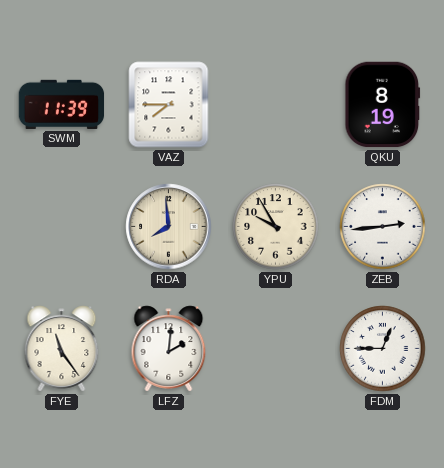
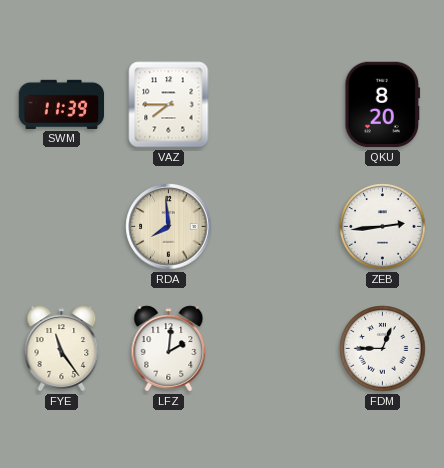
QKU: 8:19 -> 8:20
YPU: 9:55 -> none
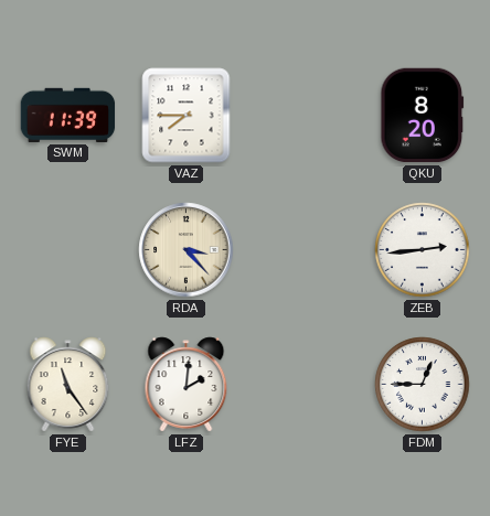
RDA: 7:59 -> 3:23
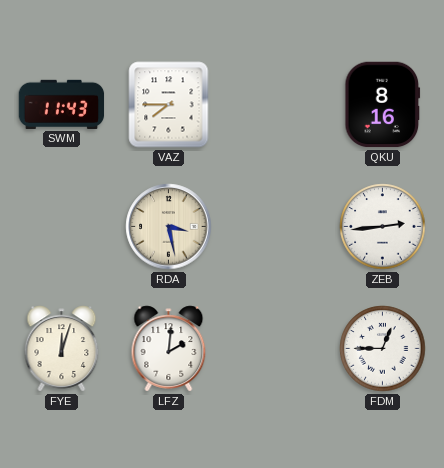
SWM: 11:39 -> 11:43
QKU: 8:20 -> 8:16
RDA: 3:23 -> 3:28
FYE: 11:24 -> 12:03
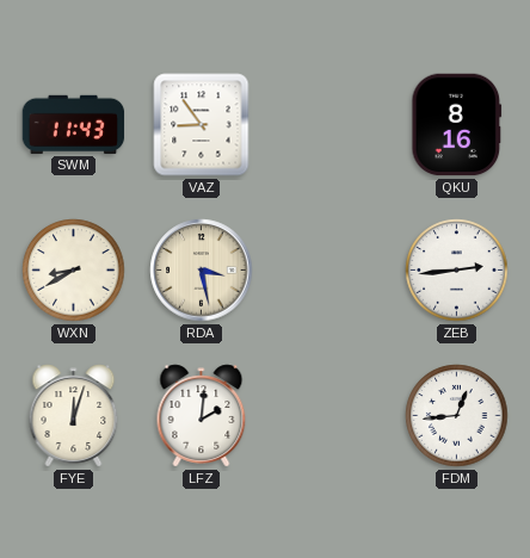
VAZ: 7:45 -> 8:54
WXN: none -> 8:40
FDM: 12:45 -> 12:44
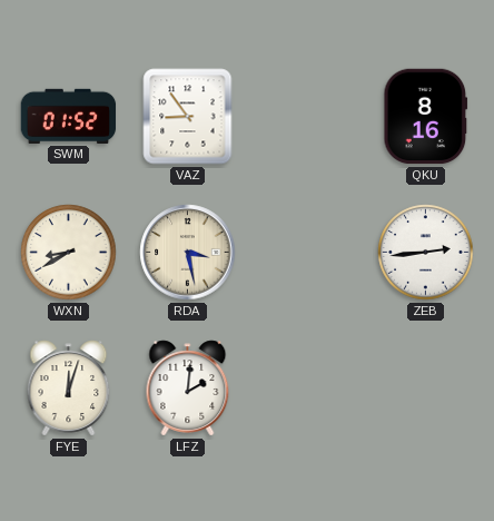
SWM: 11:43 -> 01:52
FDM: 12:44 -> none
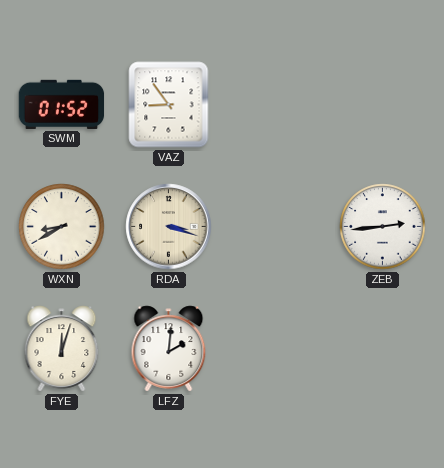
QKU: 8:16 -> none
RDA: 3:28 -> 3:18
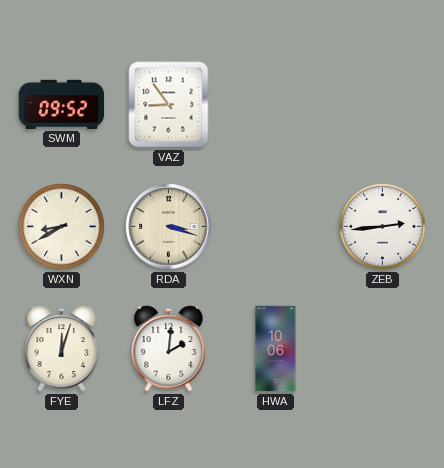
SWM: 01:52 -> 09:52
HWA: none -> 10:06
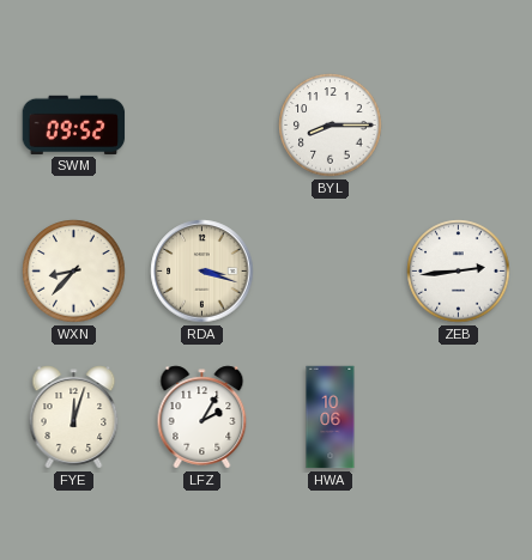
VAZ: 8:54 -> none
BYL: none -> 8:15
WXN: 8:40 -> 8:37
LFZ: 2:01 -> 2:05
